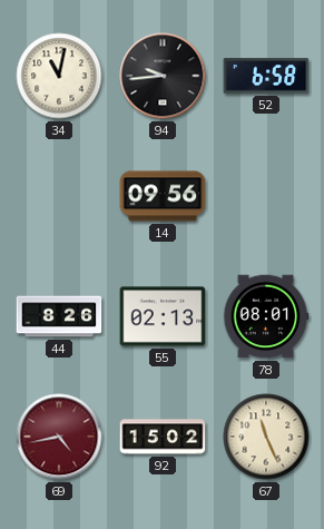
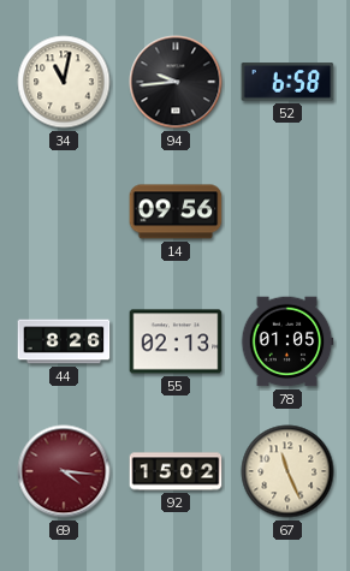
78: 08:01 -> 01:05
69: 4:43 -> 4:16
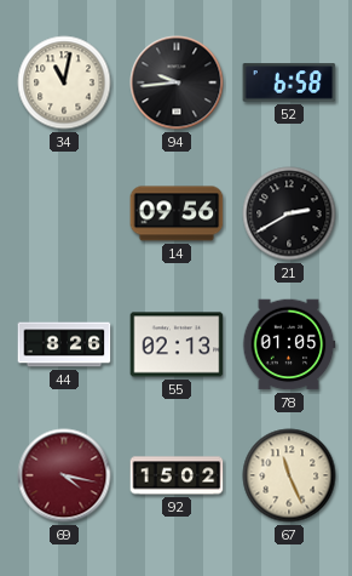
21: none -> 2:40
69: 4:16 -> 4:17
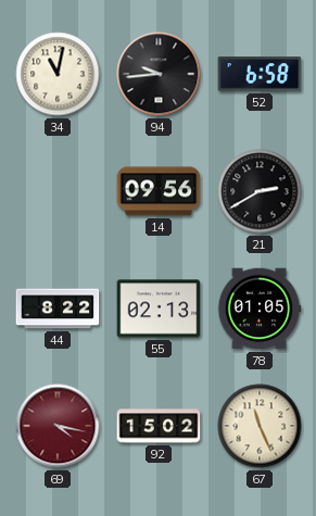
44: 8:26 -> 8:22
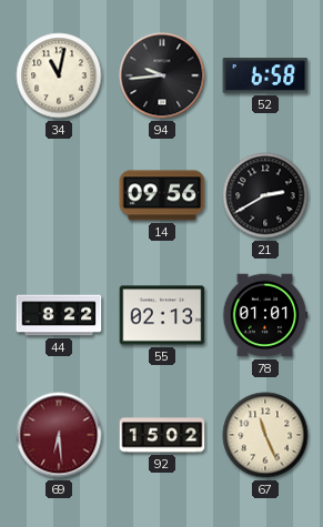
78: 01:05 -> 01:01
69: 4:17 -> 6:29
